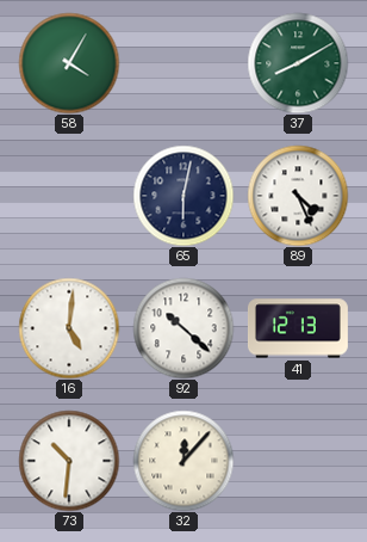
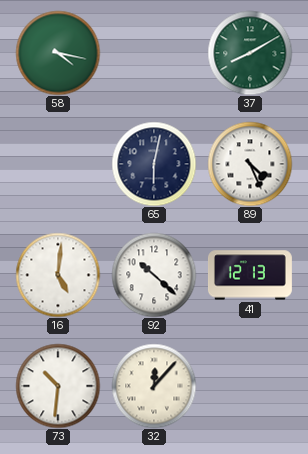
58: 4:05 -> 4:17
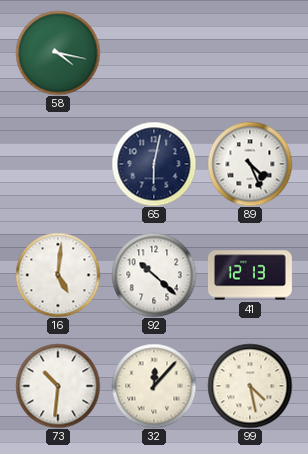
37: 8:10 -> none
99: none -> 4:28
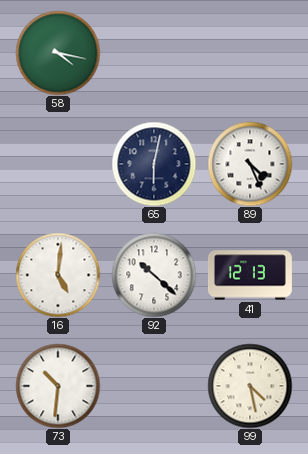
32: 12:07 -> none
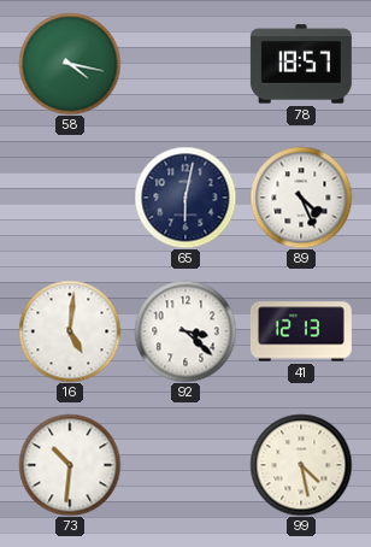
78: none -> 18:57
92: 10:22 -> 3:22
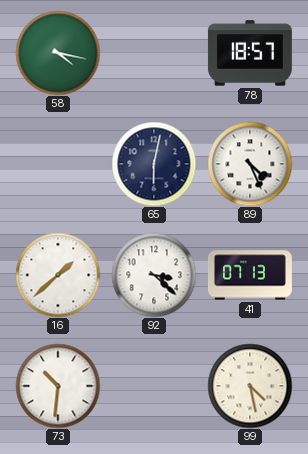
16: 5:01 -> 1:38
41: 12:13 -> 07:13
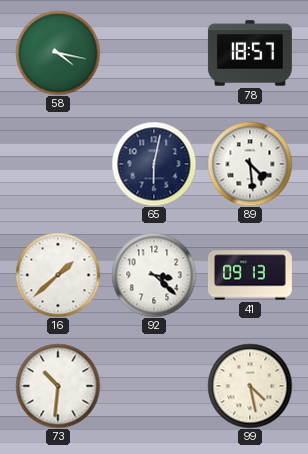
89: 4:26 -> 4:29
41: 07:13 -> 09:13
